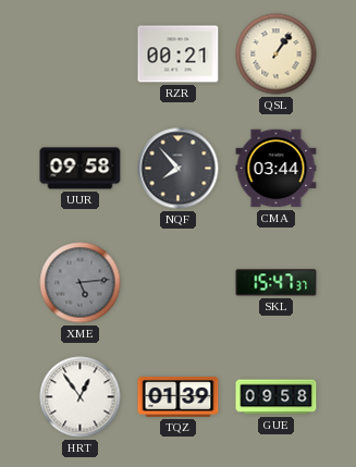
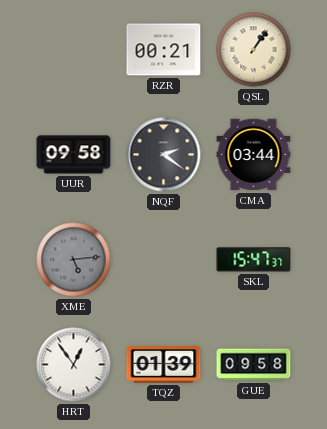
NQF: 7:53 -> 2:21
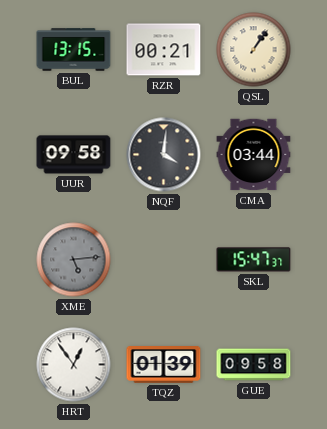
BUL: none -> 13:15
NQF: 2:21 -> 4:01
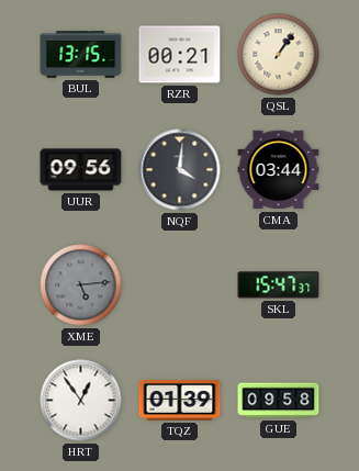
UUR: 09:58 -> 09:56
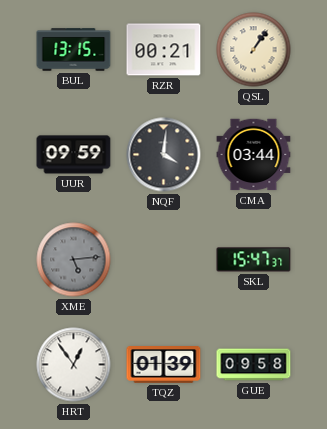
UUR: 09:56 -> 09:59
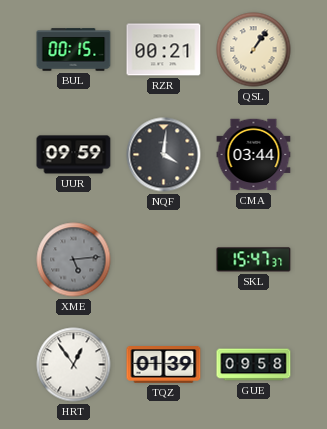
BUL: 13:15 -> 00:15
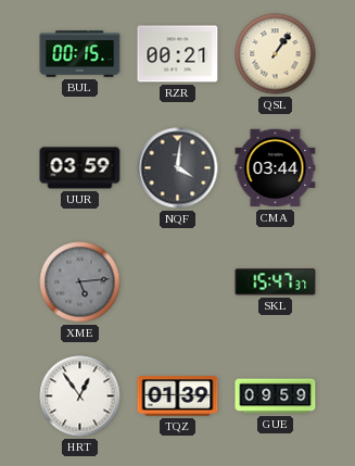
UUR: 09:59 -> 03:59
GUE: 09:58 -> 09:59
